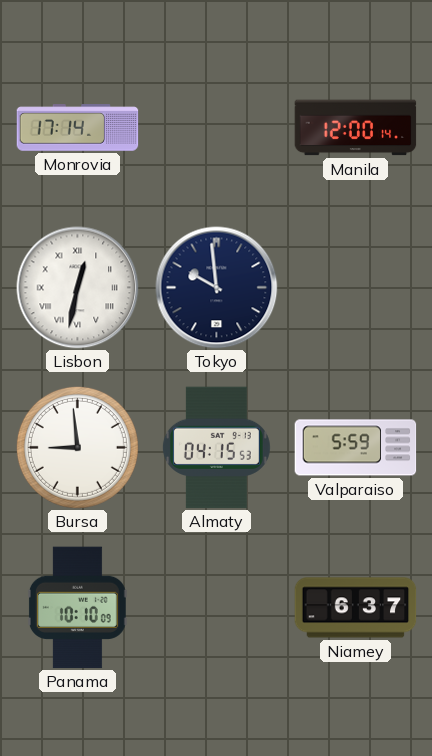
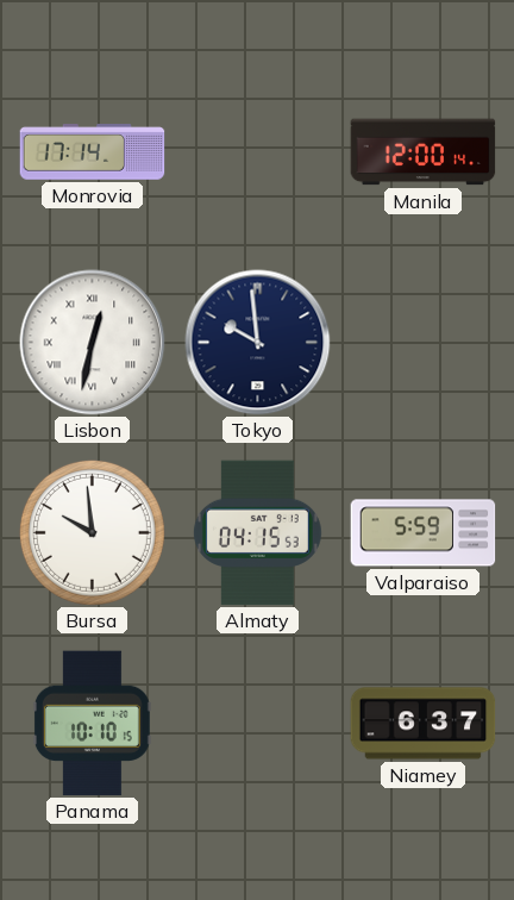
Bursa: 8:59 -> 9:59
Panama: 10:10:09 -> 10:10:15
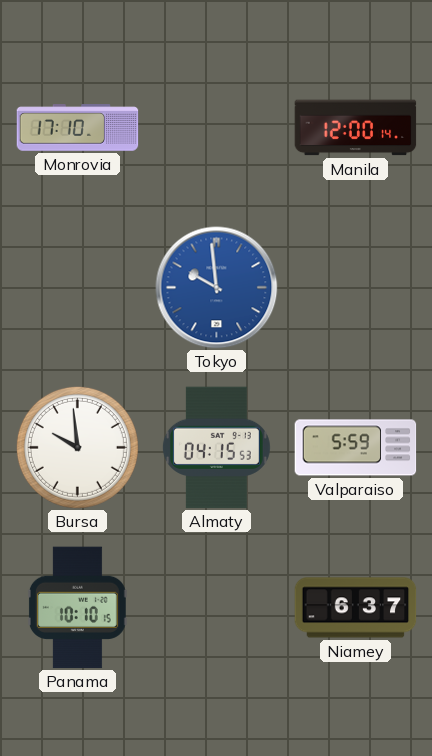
Monrovia: 17:14 -> 17:10
Lisbon: 12:32 -> none
Tokyo dial: navy -> blue
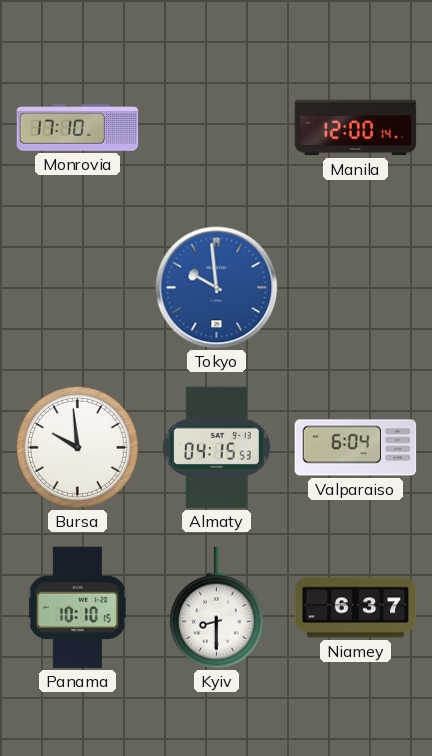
Valparaiso: 5:59 -> 6:04
Kyiv: none -> 8:30
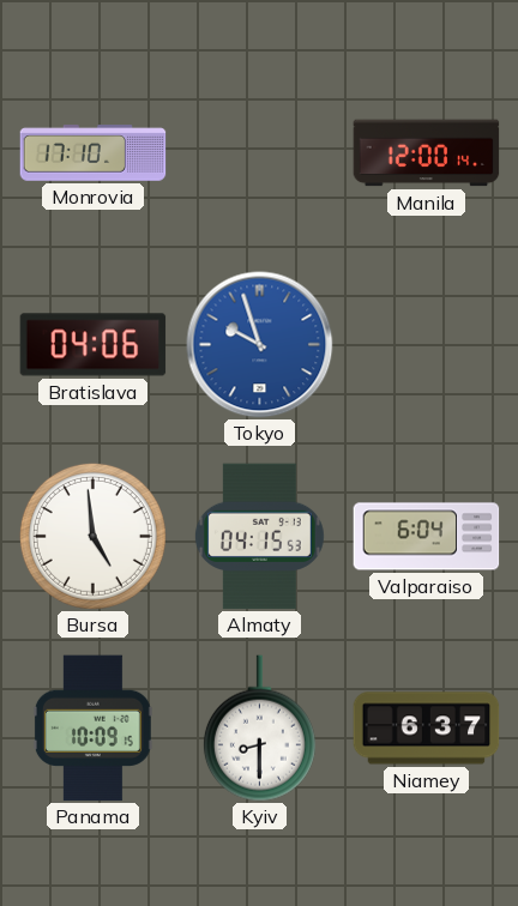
Bratislava: none -> 04:06
Tokyo: 9:59 -> 9:57
Bursa: 9:59 -> 4:59
Panama: 10:10 -> 10:09
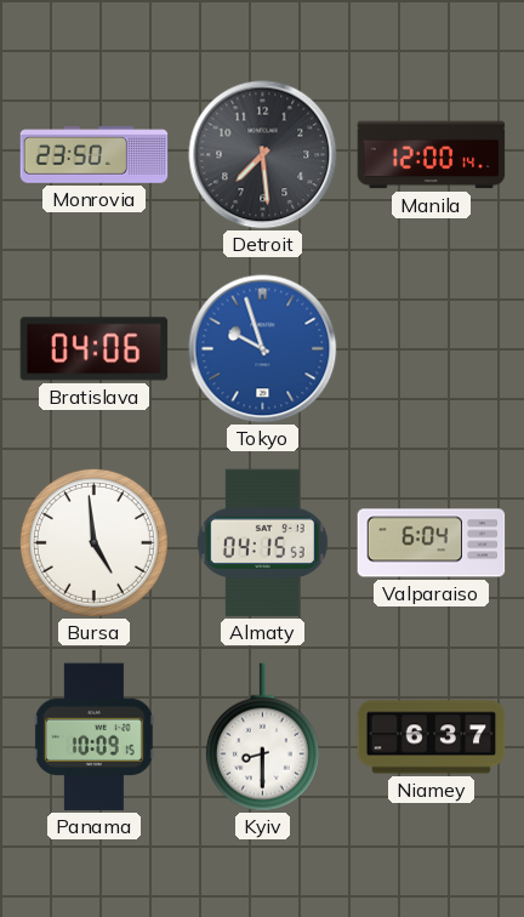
Monrovia: 17:10 -> 23:50
Detroit: none -> 7:29
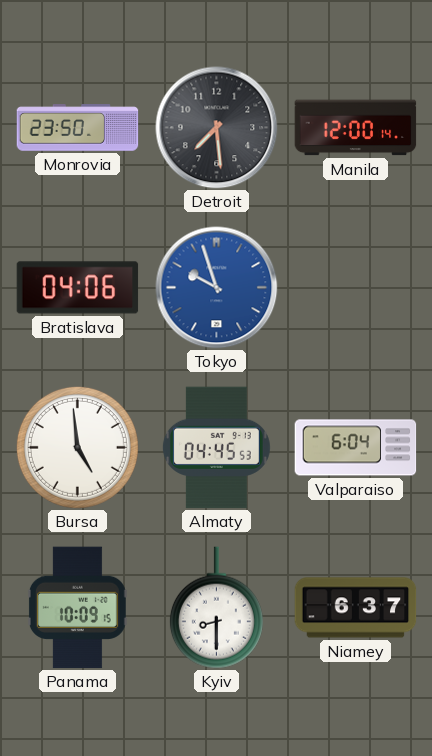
Almaty: 04:15 -> 04:45
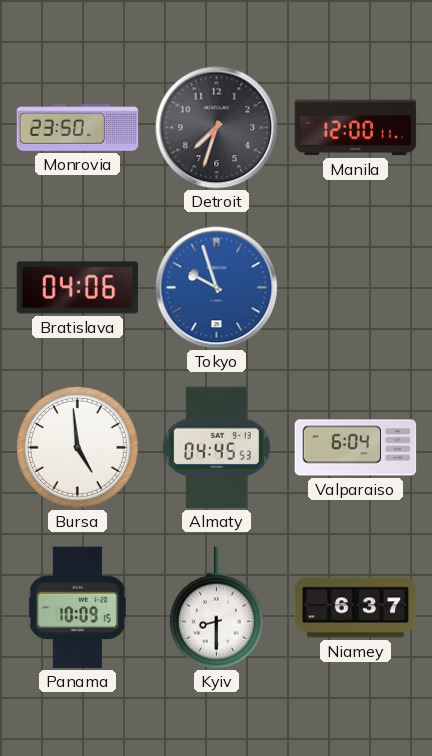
Detroit: 7:29 -> 7:33
Manila: 12:00:14 -> 12:00:11
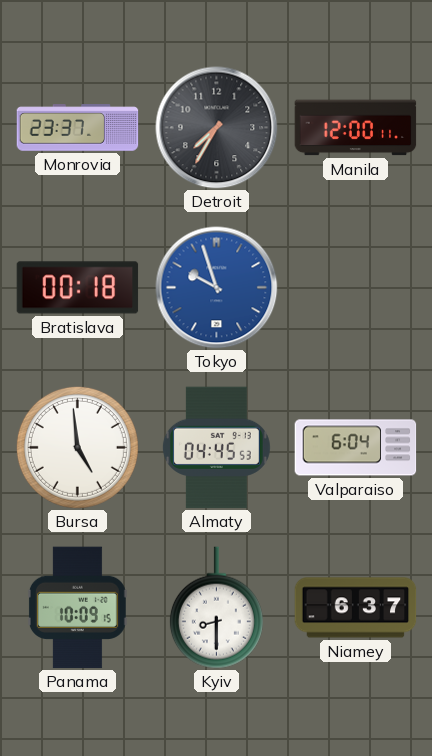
Monrovia: 23:50 -> 23:37
Detroit: 7:33 -> 7:35
Bratislava: 04:06 -> 00:18
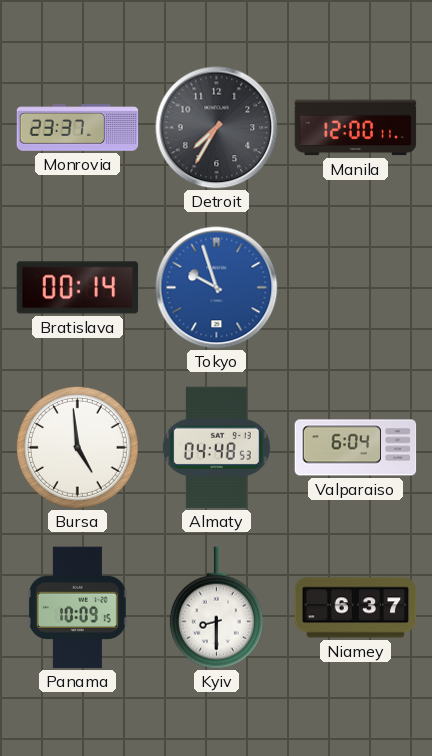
Bratislava: 00:18 -> 00:14
Almaty: 04:45 -> 04:48
